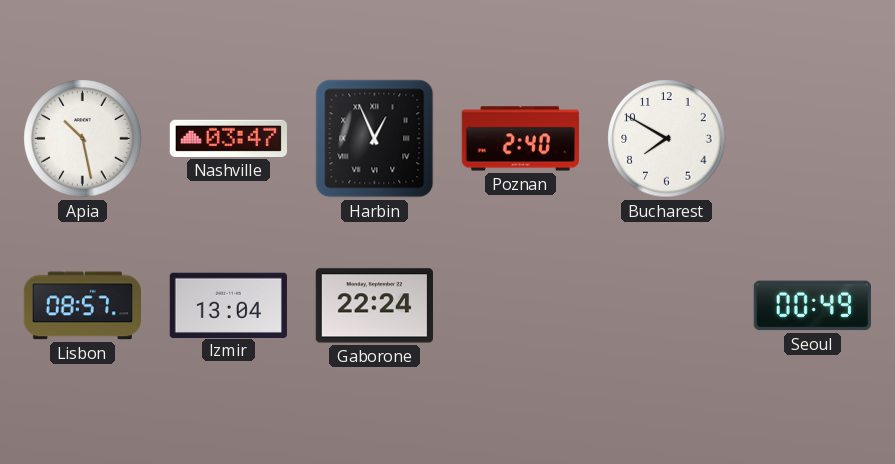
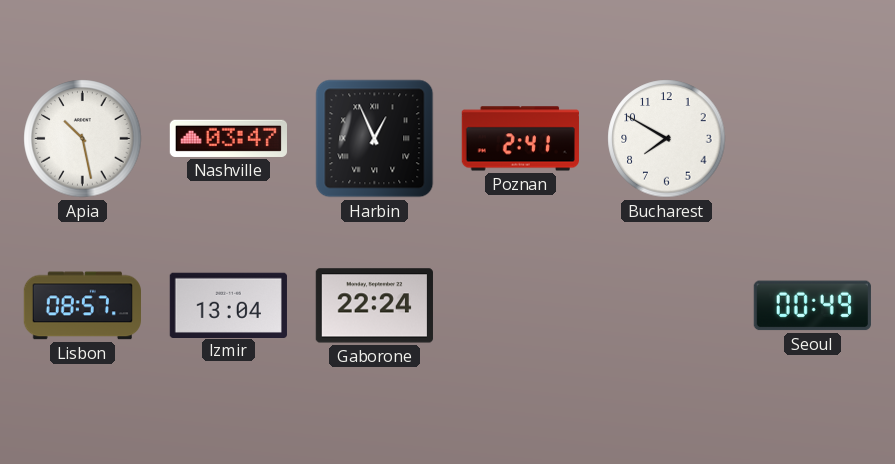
Poznan: 2:40 -> 2:41
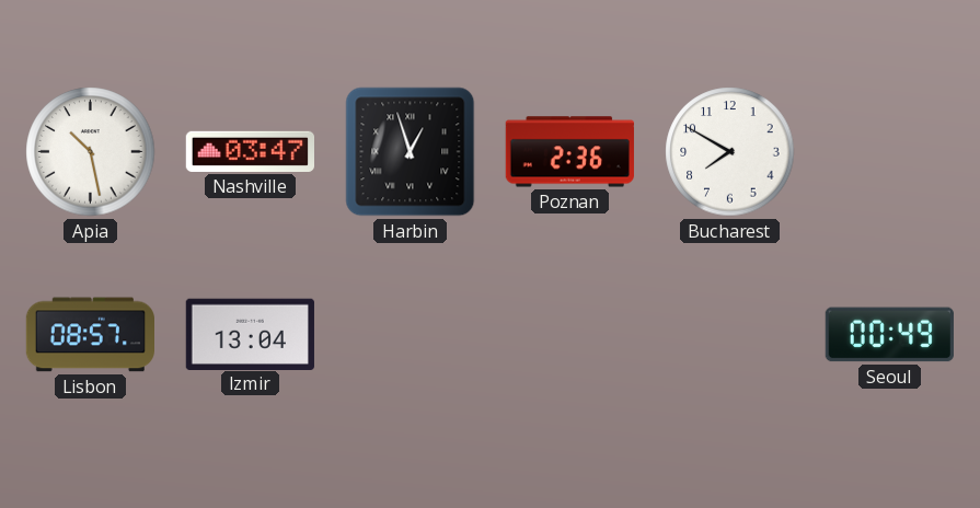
Harbin: 12:56 -> 12:57
Poznan: 2:41 -> 2:36
Gaborone: 22:24 -> none
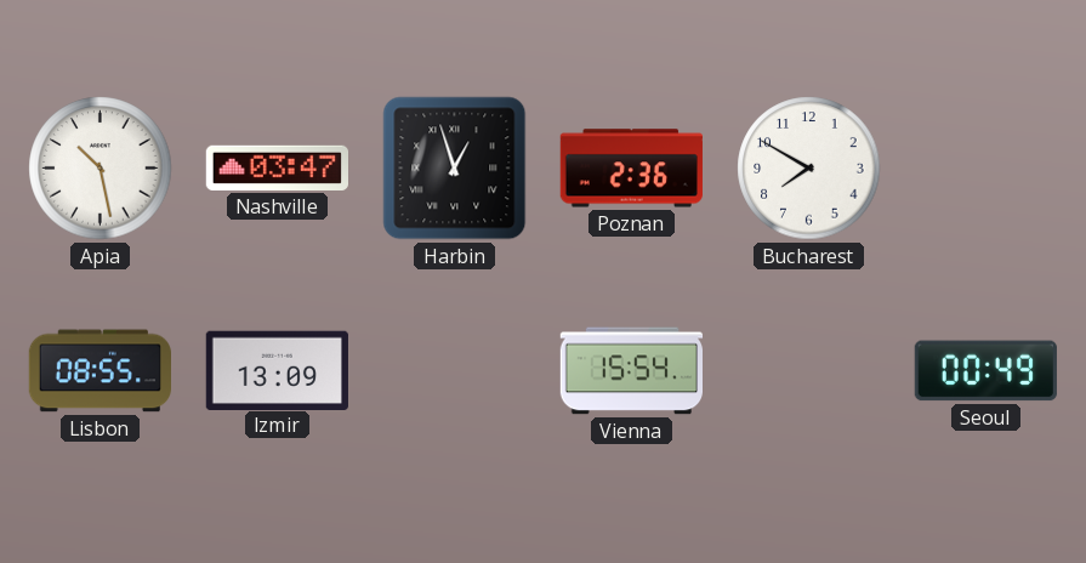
Lisbon: 08:57 -> 08:55
Izmir: 13:04 -> 13:09
Vienna: none -> 15:54
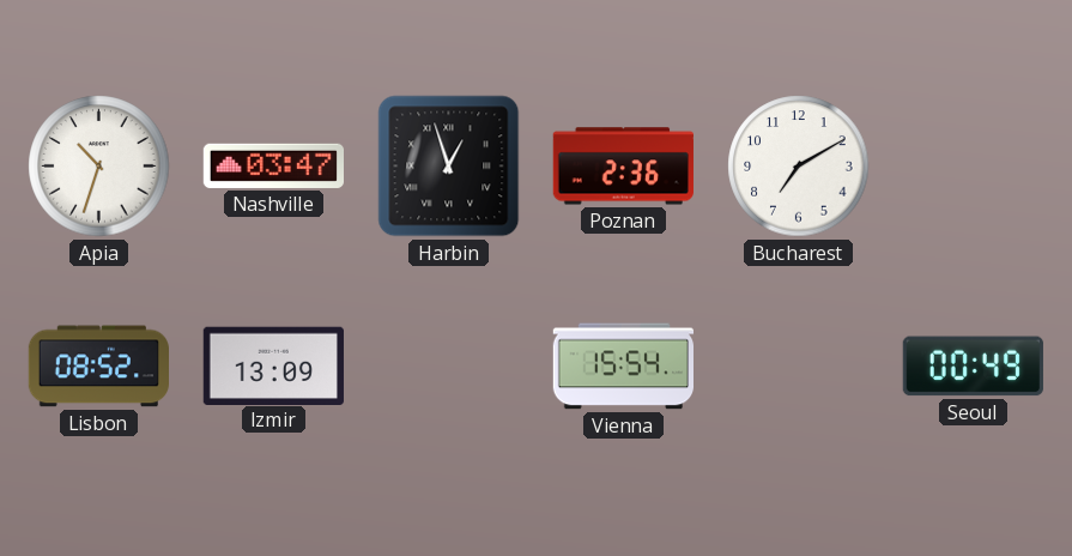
Apia: 10:28 -> 10:33
Bucharest: 7:50 -> 7:10
Lisbon: 08:55 -> 08:52
